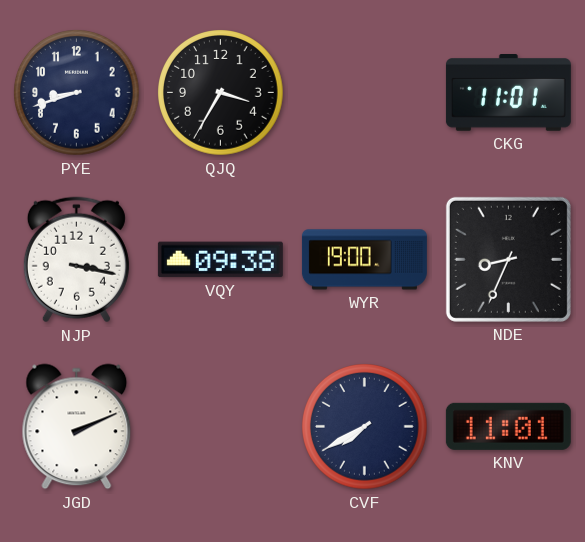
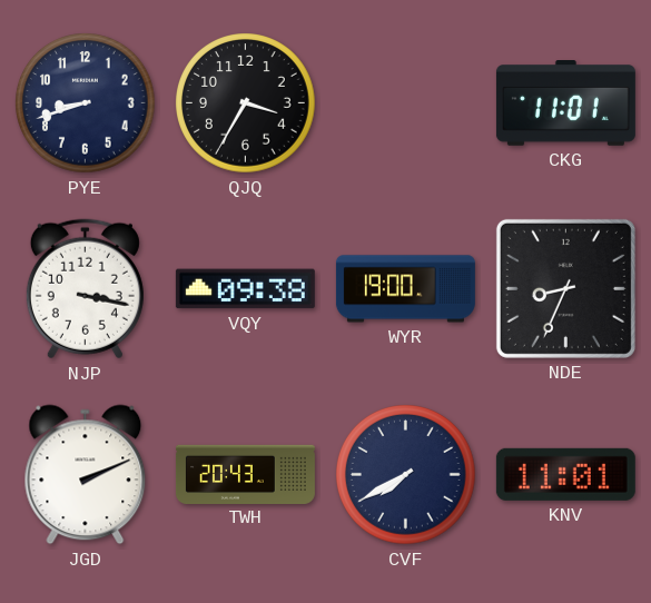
TWH: none -> 20:43
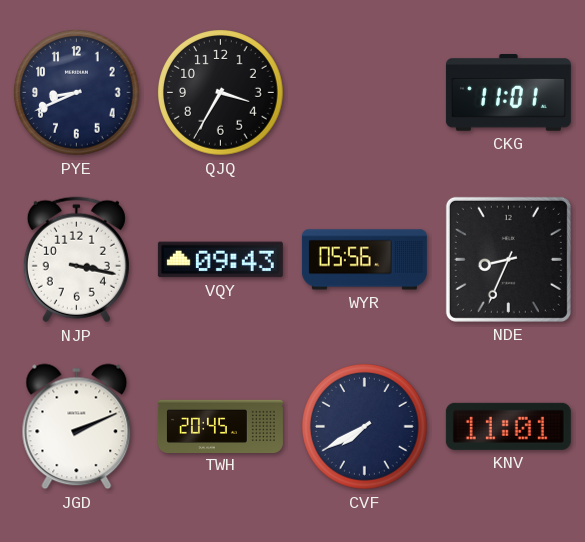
PYE: 8:42 -> 8:41
VQY: 09:38 -> 09:43
WYR: 19:00 -> 05:56
TWH: 20:43 -> 20:45
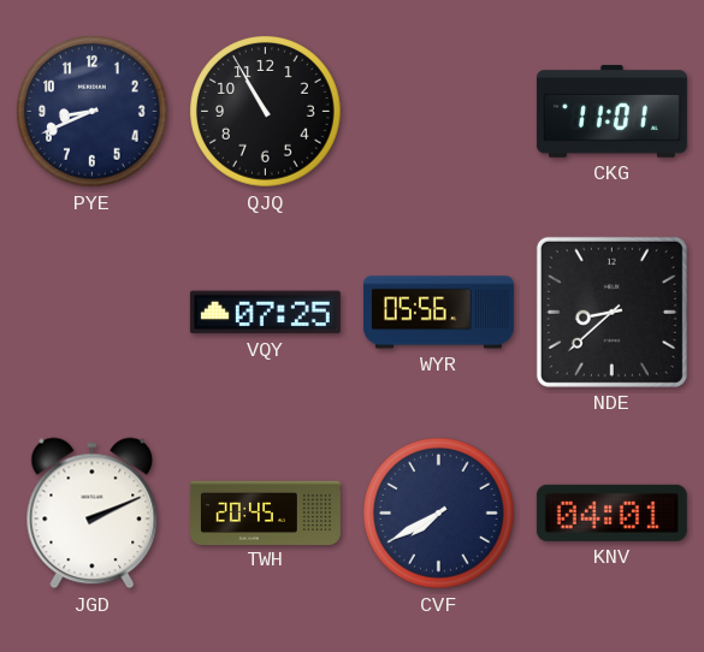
QJQ: 3:35 -> 10:55
NJP: 3:17 -> none
VQY: 09:43 -> 07:25
NDE: 8:34 -> 8:38
KNV: 11:01 -> 04:01
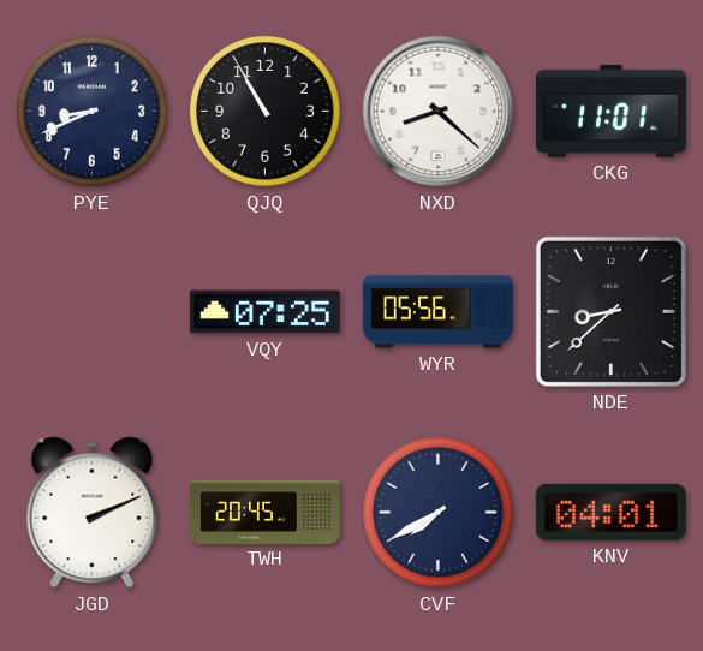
NXD: none -> 8:22
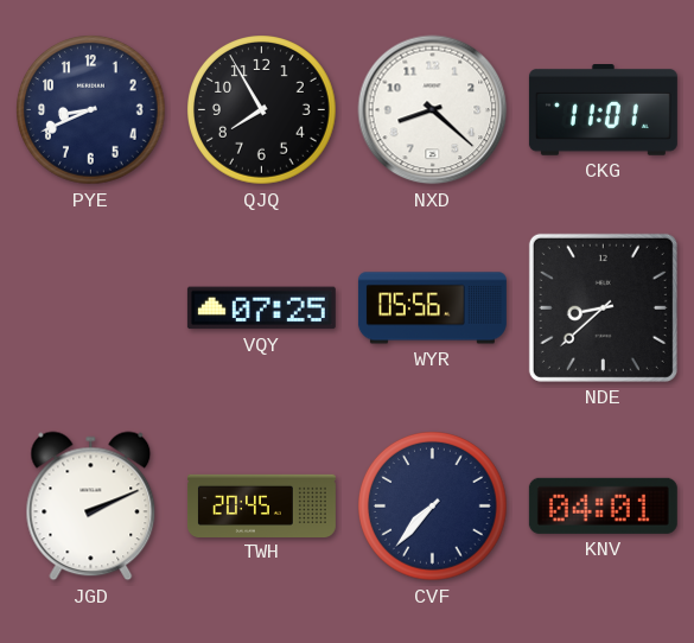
QJQ: 10:55 -> 7:55
CVF: 7:40 -> 7:37
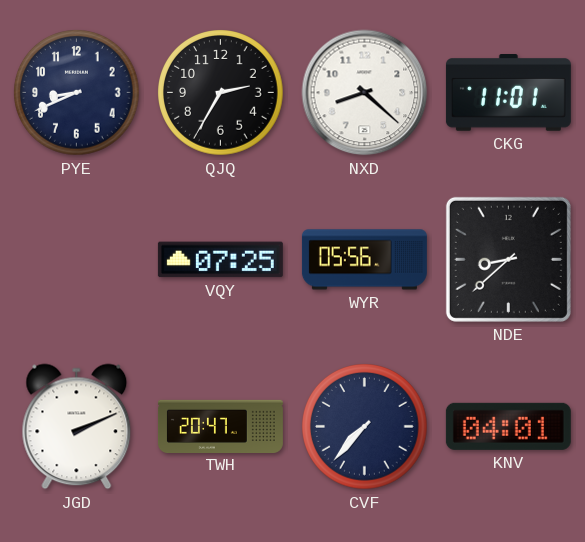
QJQ: 7:55 -> 2:35
TWH: 20:45 -> 20:47
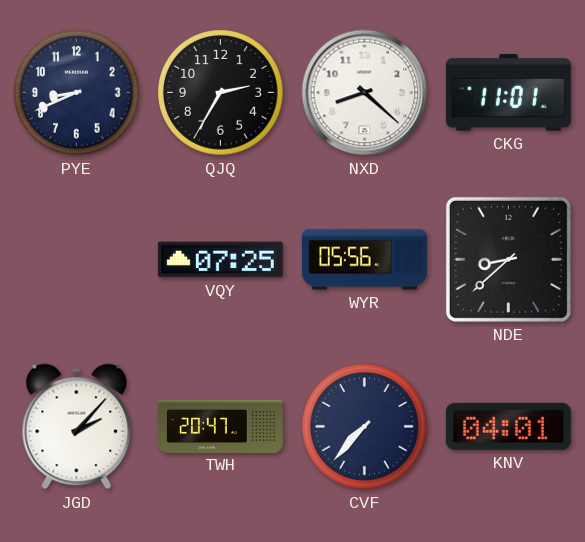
JGD: 2:11 -> 2:07
